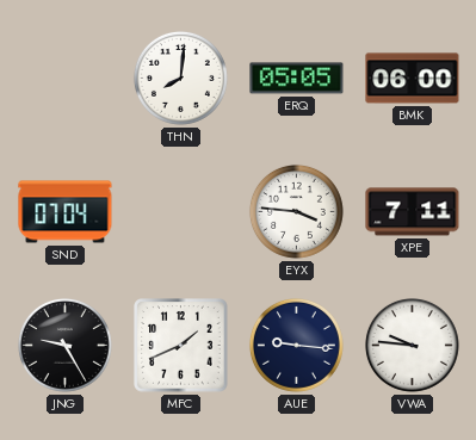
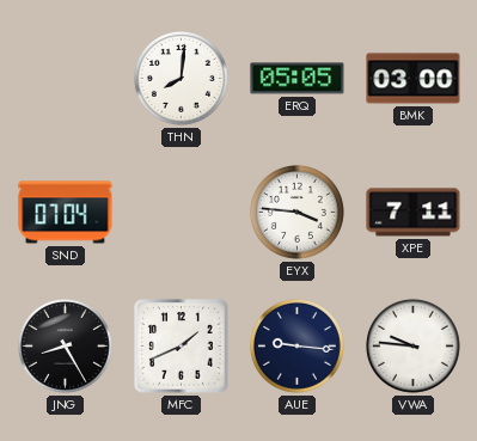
BMK: 06:00 -> 03:00
JNG: 9:25 -> 8:25
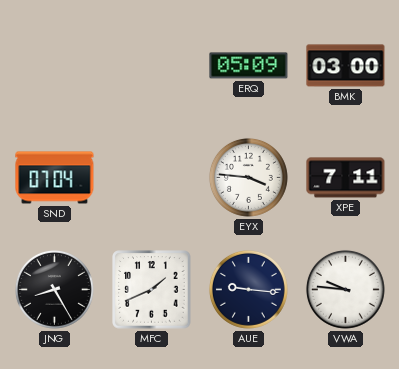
THN: 8:01 -> none
ERQ: 05:05 -> 05:09
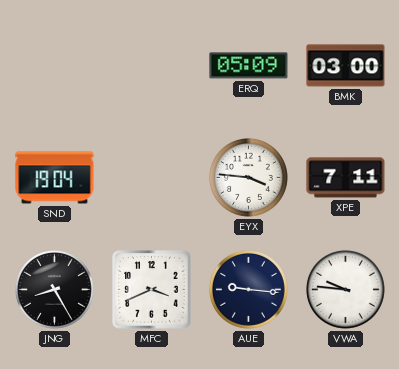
SND: 07:04 -> 19:04
MFC: 1:41 -> 3:41
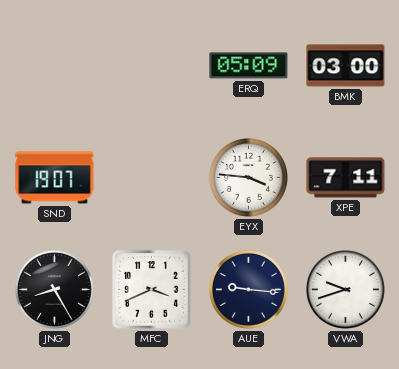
SND: 19:04 -> 19:07
VWA: 9:46 -> 9:42
